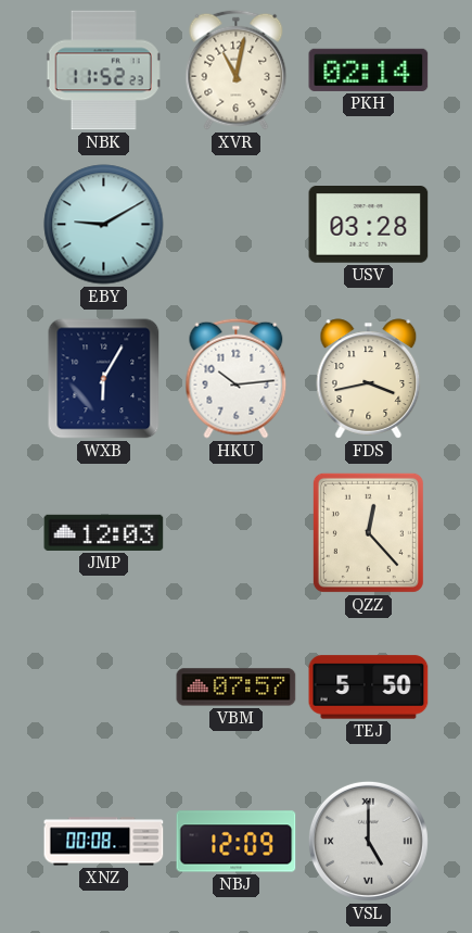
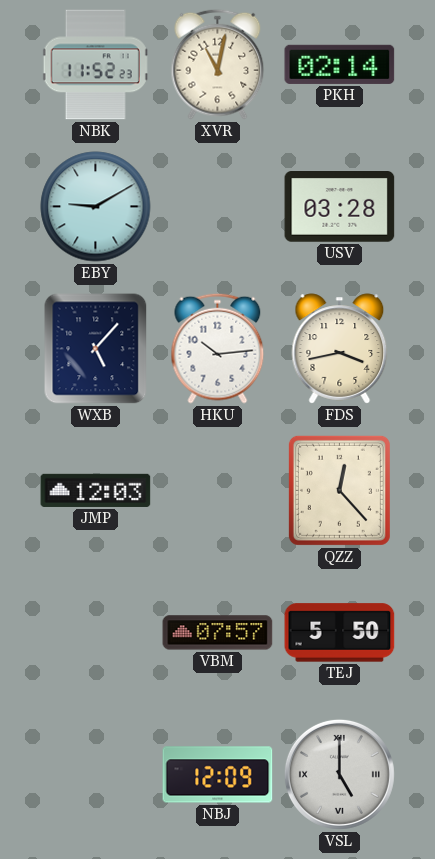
WXB: 6:05 -> 5:07
XNZ: 00:08 -> none
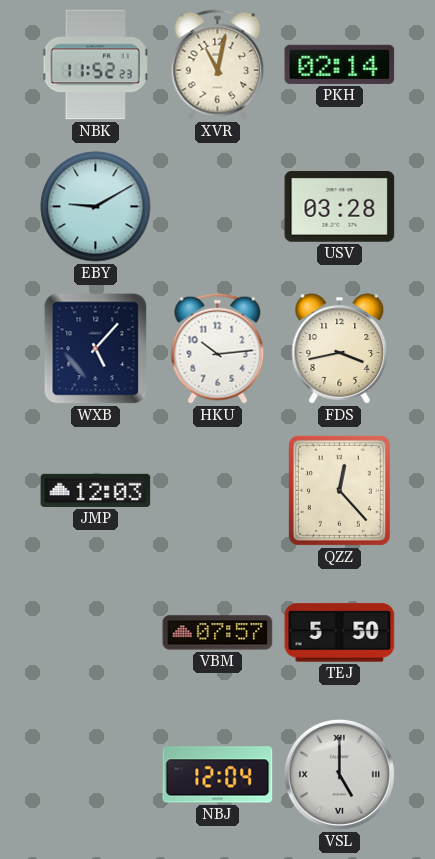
NBJ: 12:09 -> 12:04
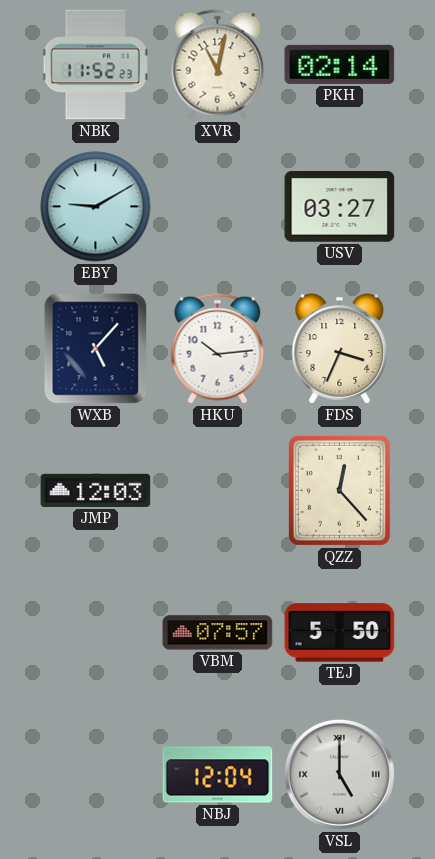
USV: 03:28 -> 03:27
FDS: 3:43 -> 3:34
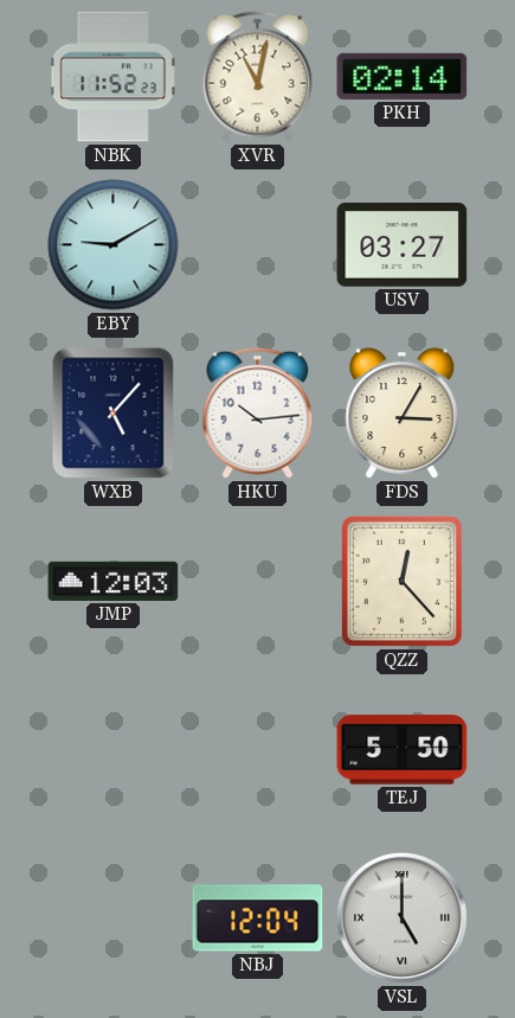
FDS: 3:34 -> 3:05
VBM: 07:57 -> none
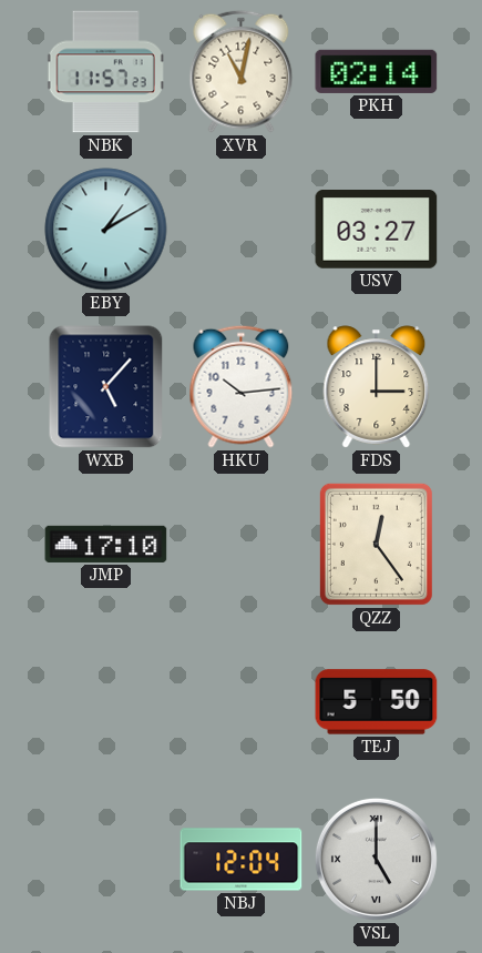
NBK: 11:52 -> 11:57
EBY: 9:10 -> 1:10
FDS: 3:05 -> 3:00
JMP: 12:03 -> 17:10
QZZ: 12:23 -> 12:24
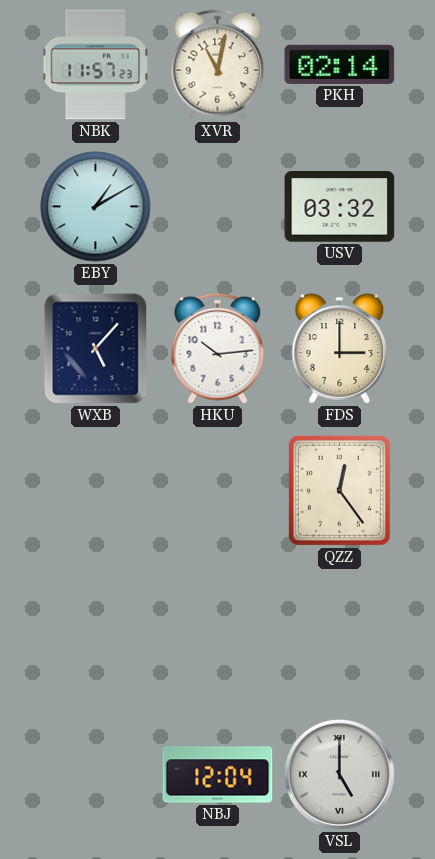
USV: 03:27 -> 03:32
JMP: 17:10 -> none
TEJ: 5:50 -> none
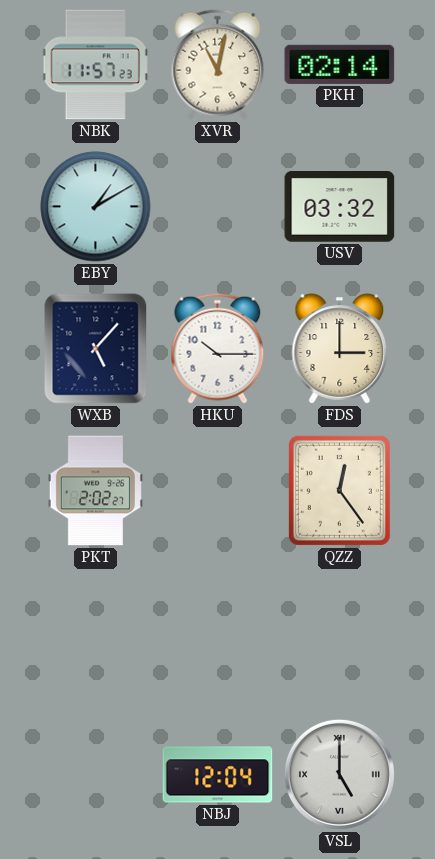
HKU: 10:14 -> 10:15
PKT: none -> 2:02
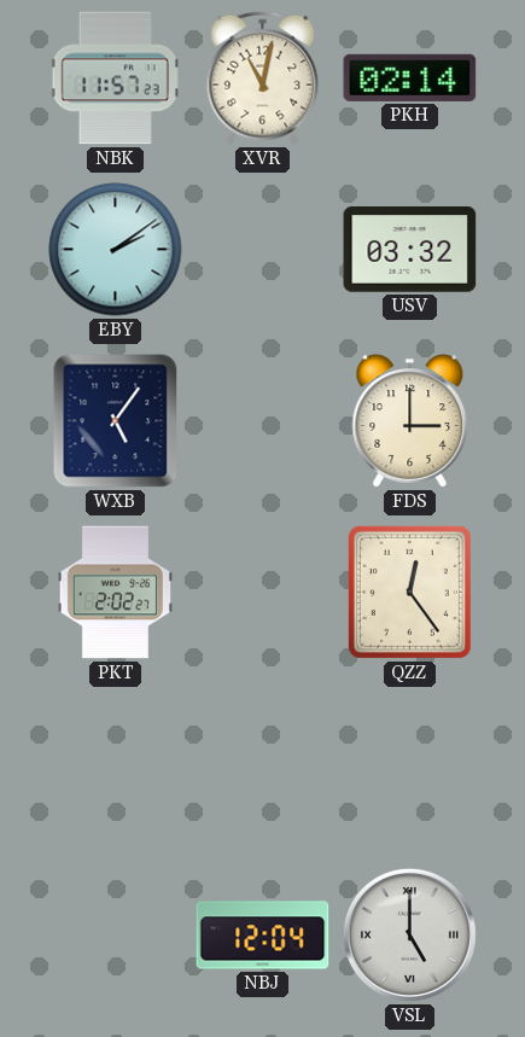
EBY: 1:10 -> 2:09
WXB: 5:07 -> 5:06
HKU: 10:15 -> none
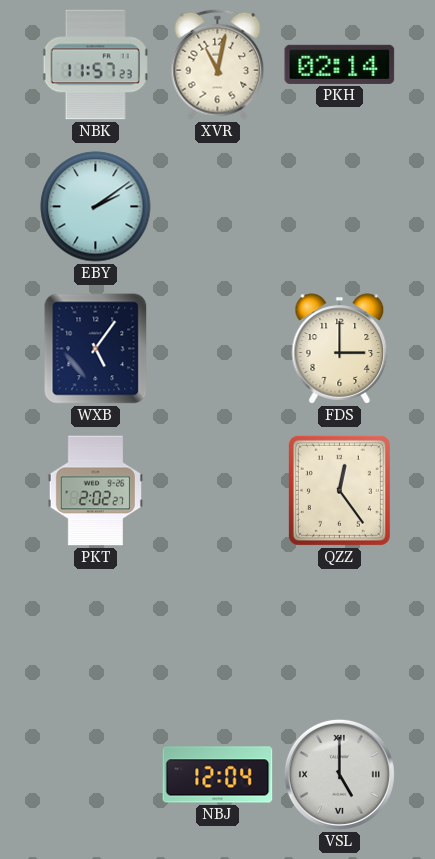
USV: 03:32 -> none
